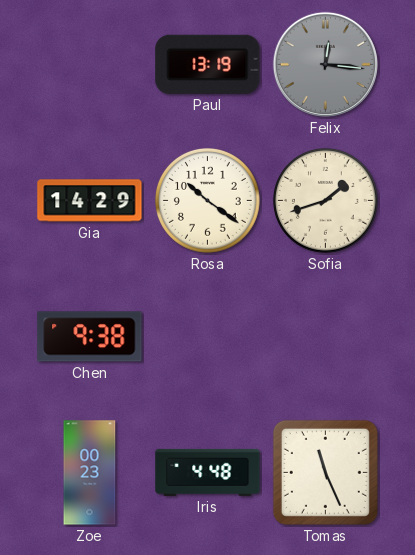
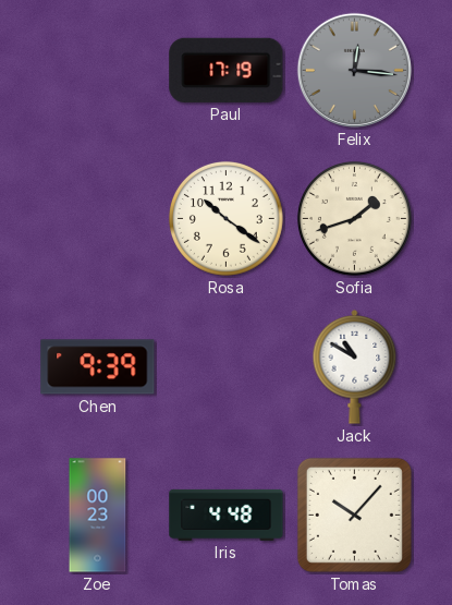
Paul: 13:19 -> 17:19
Gia: 14:29 -> none
Chen: 9:38 -> 9:39
Jack: none -> 10:50
Tomas: 11:26 -> 10:07
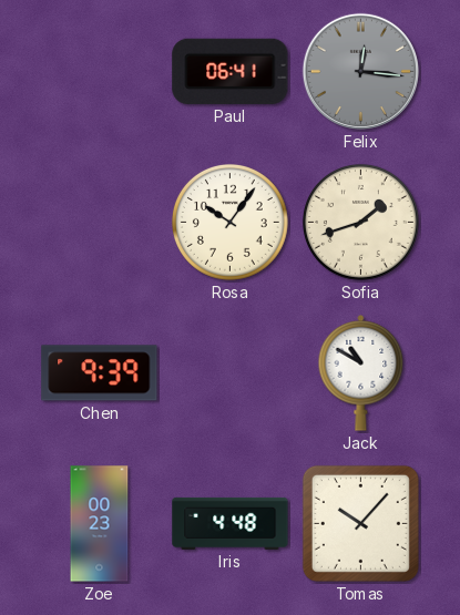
Paul: 17:19 -> 06:41
Rosa: 10:21 -> 10:06
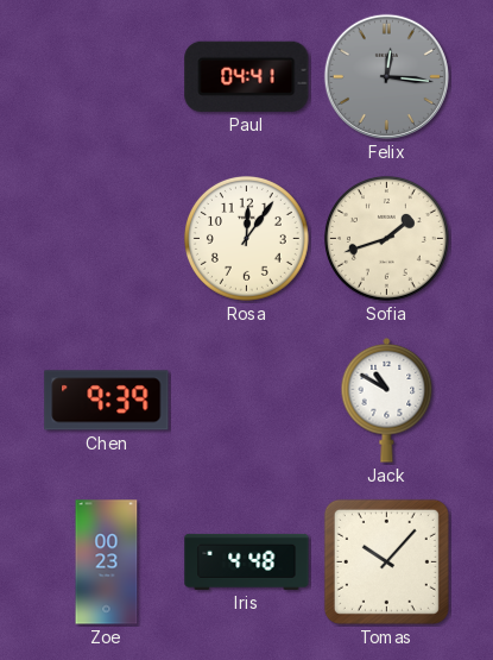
Paul: 06:41 -> 04:41
Rosa: 10:06 -> 12:06
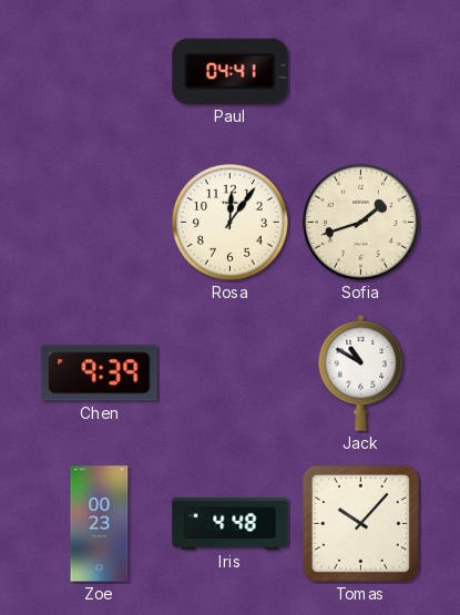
Felix: 12:16 -> none
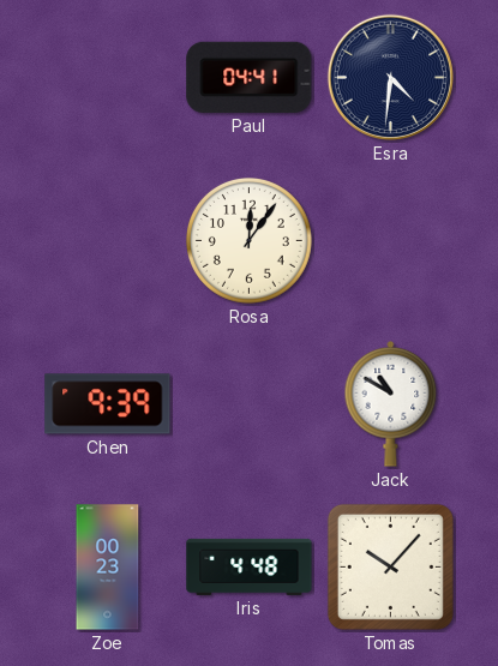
Esra: none -> 4:31
Sofia: 1:42 -> none
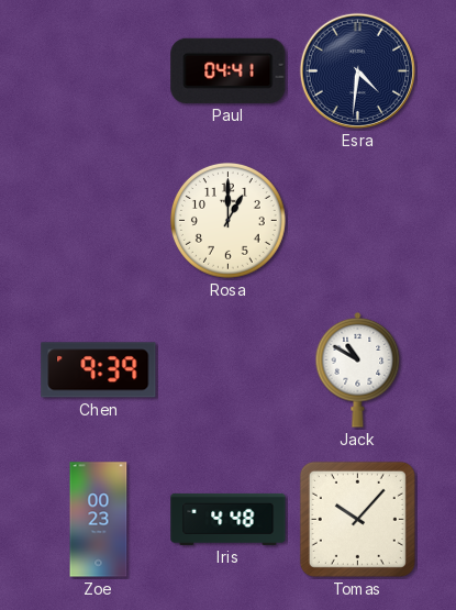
Rosa: 12:06 -> 1:00
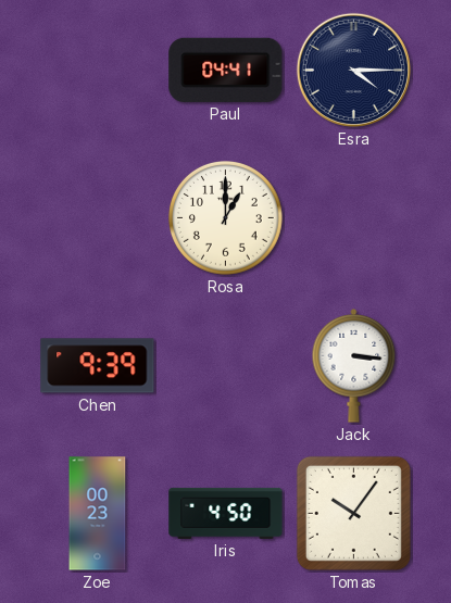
Esra: 4:31 -> 4:15
Jack: 10:50 -> 3:16
Iris: 4:48 -> 4:50
Tomas: 10:07 -> 10:06
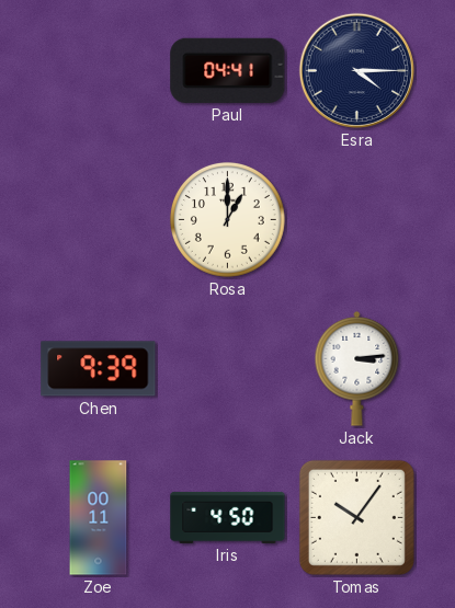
Jack: 3:16 -> 3:14
Zoe: 00:23 -> 00:11
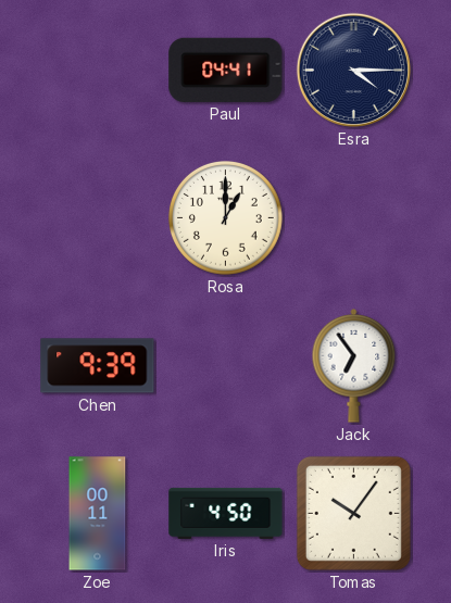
Jack: 3:14 -> 6:54
